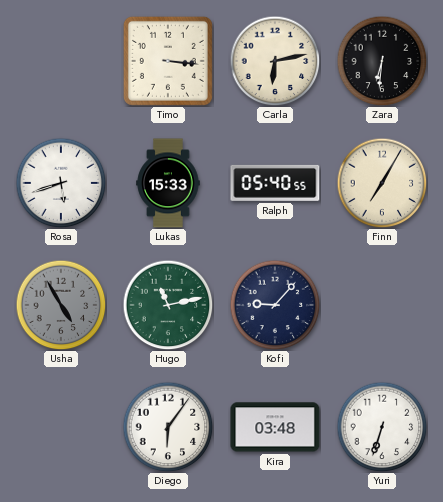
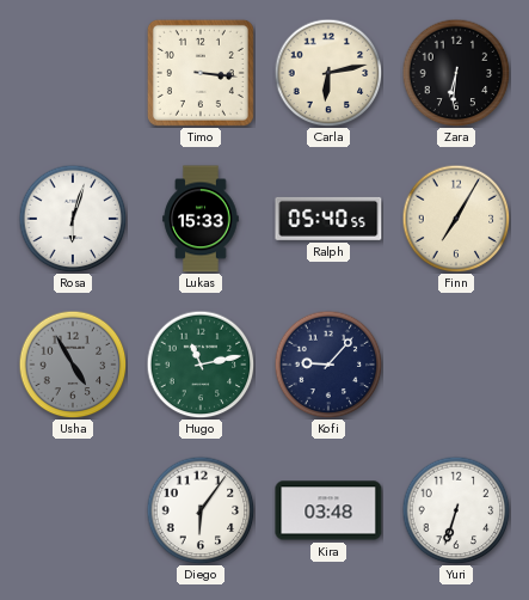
Rosa: 5:42 -> 6:03
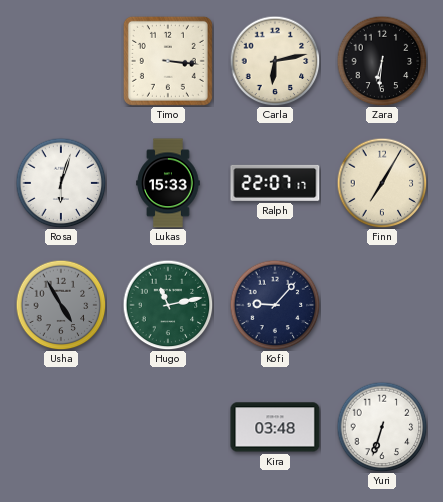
Ralph: 05:40 -> 22:07
Diego: 6:06 -> none
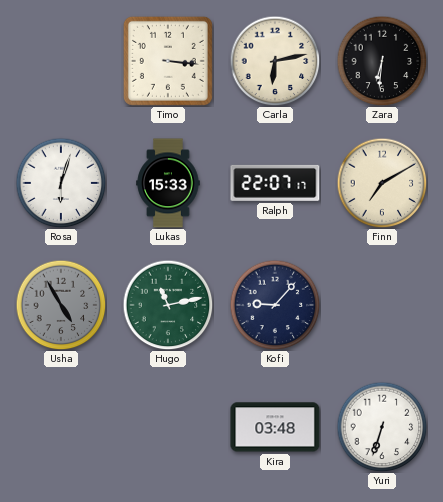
Finn: 7:05 -> 7:10
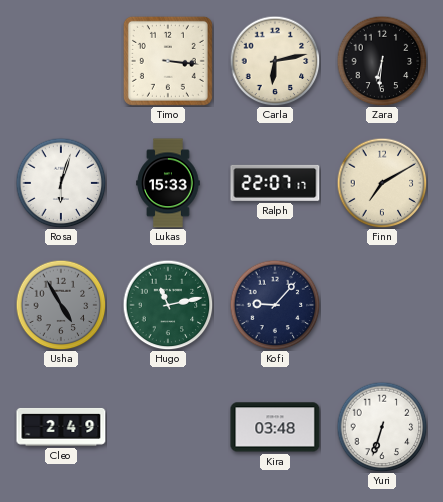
Cleo: none -> 2:49
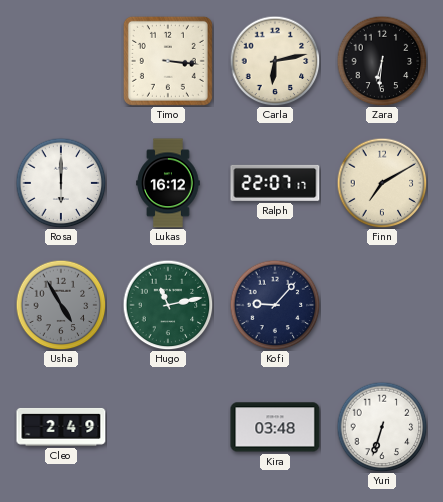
Rosa: 6:03 -> 6:00
Lukas: 15:33 -> 16:12
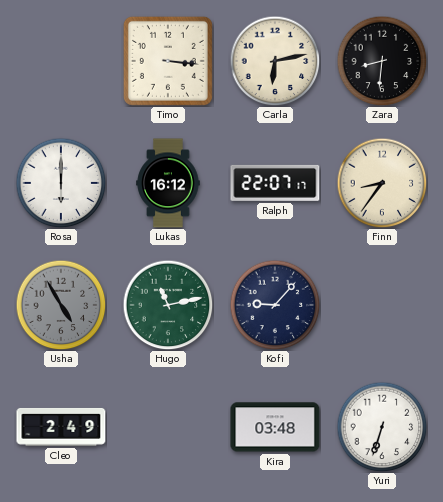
Zara: 6:31 -> 8:31
Finn: 7:10 -> 8:36
